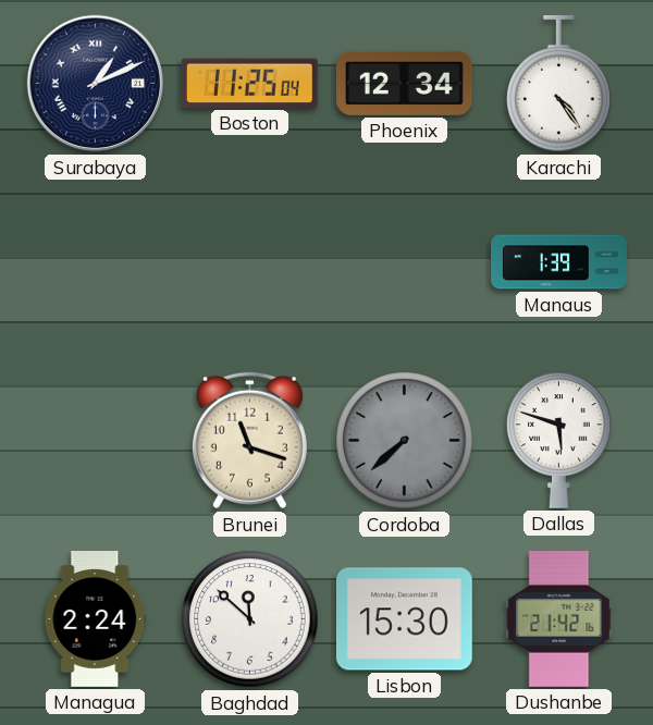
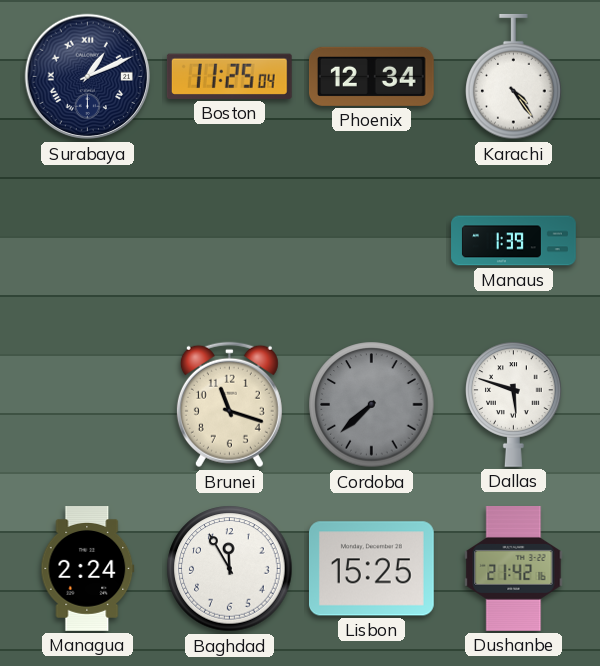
Baghdad: 11:52 -> 11:55
Lisbon: 15:30 -> 15:25
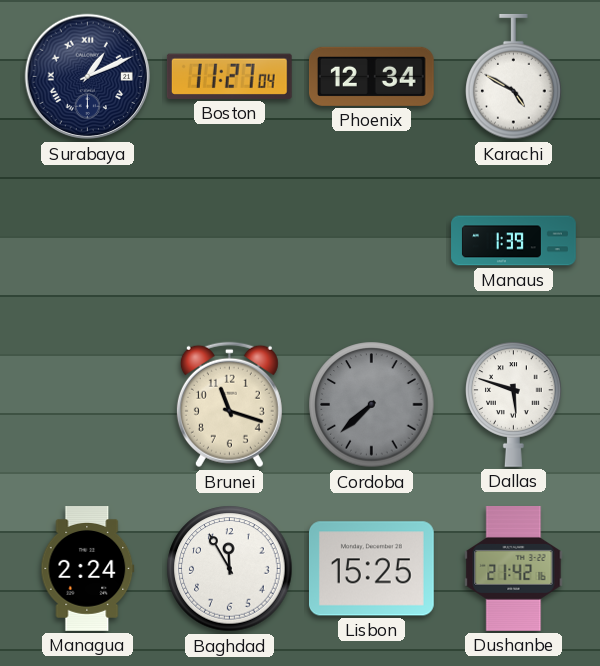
Boston: 11:25 -> 11:27
Karachi: 4:24 -> 4:50
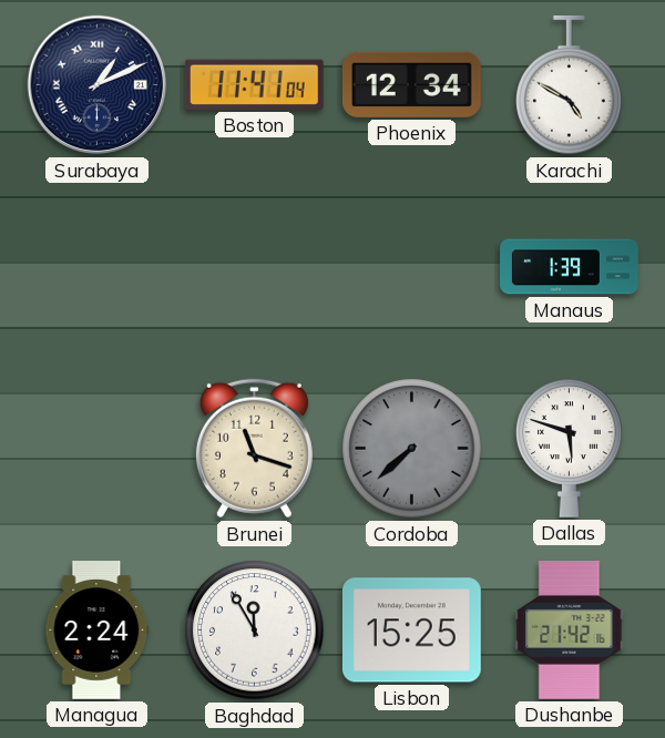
Boston: 11:27 -> 11:41
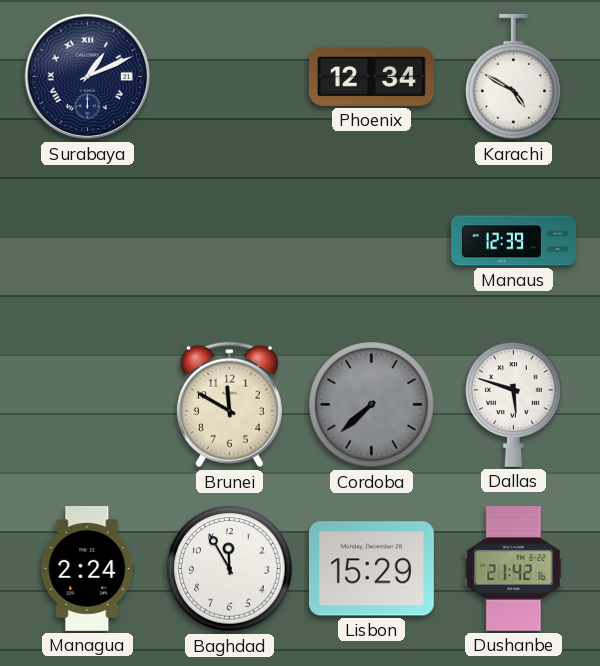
Boston: 11:41 -> none
Manaus: 1:39 -> 12:39
Brunei: 11:18 -> 11:50
Lisbon: 15:25 -> 15:29
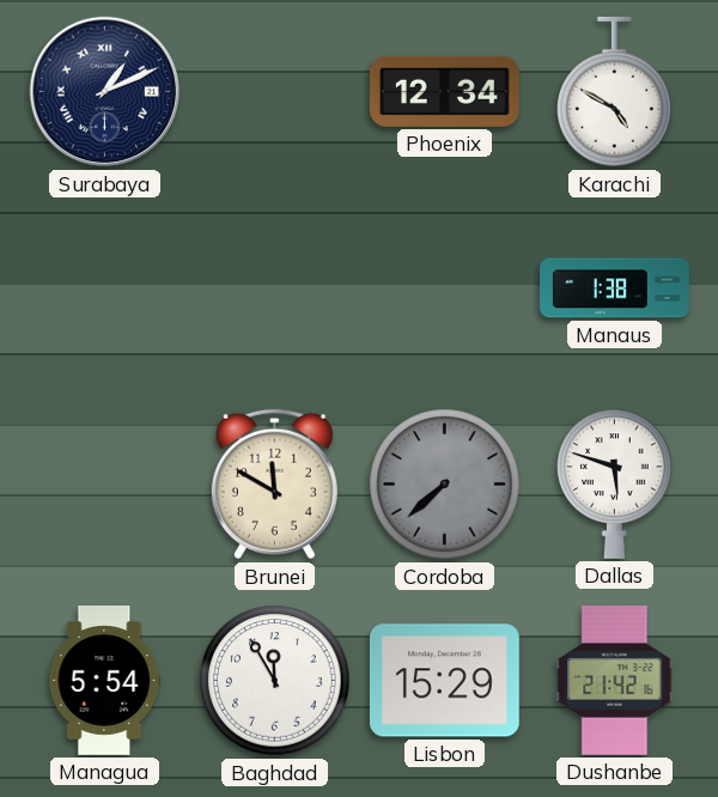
Manaus: 12:39 -> 1:38
Managua: 2:24 -> 5:54
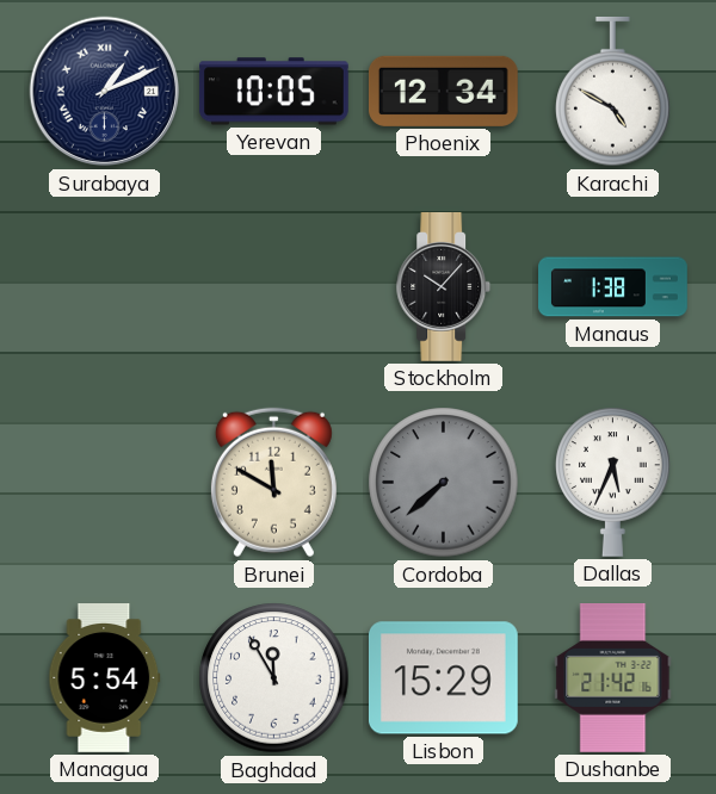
Yerevan: none -> 10:05
Stockholm: none -> 10:07
Dallas: 5:48 -> 5:34
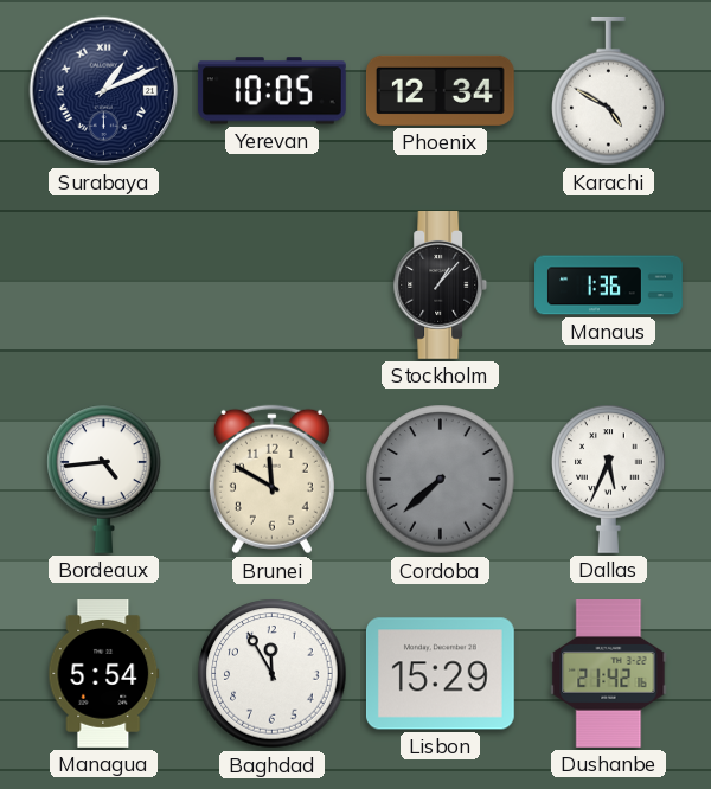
Stockholm: 10:07 -> 1:07
Manaus: 1:38 -> 1:36
Bordeaux: none -> 4:44
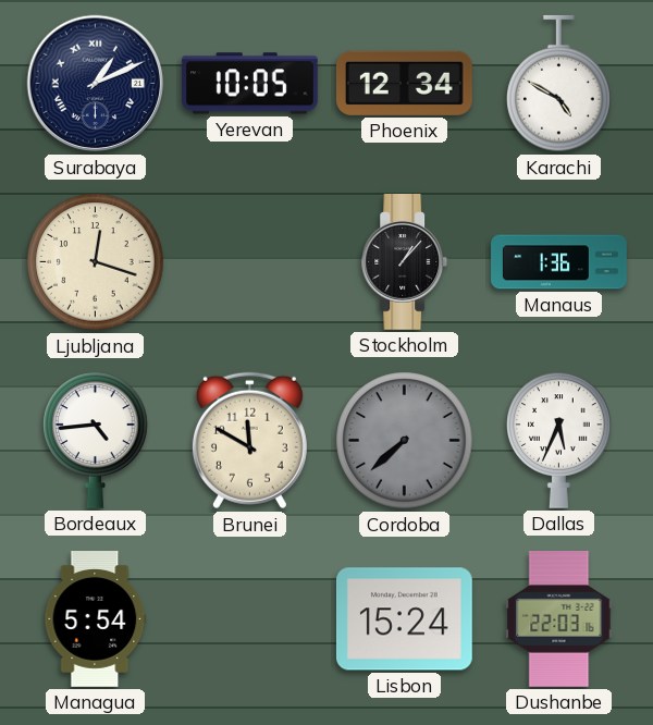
Ljubljana: none -> 12:18
Baghdad: 11:55 -> none
Lisbon: 15:29 -> 15:24
Dushanbe: 21:42 -> 22:03
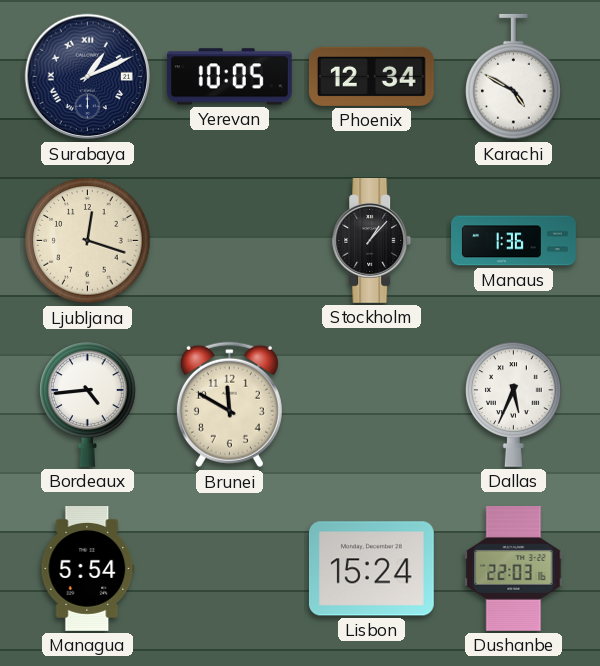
Cordoba: 7:38 -> none
